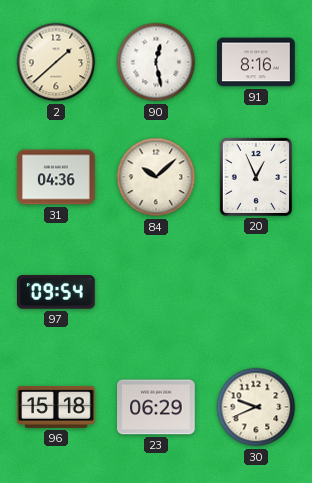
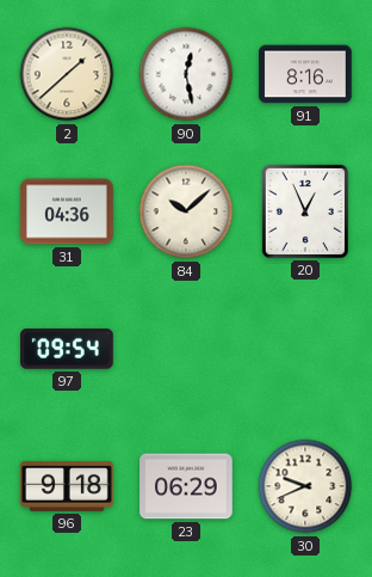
96: 15:18 -> 9:18
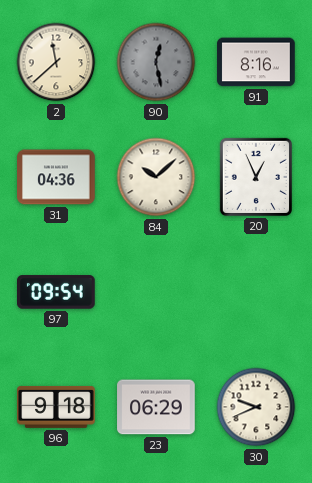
2: 1:38 -> 11:38
90 dial: white -> grey
